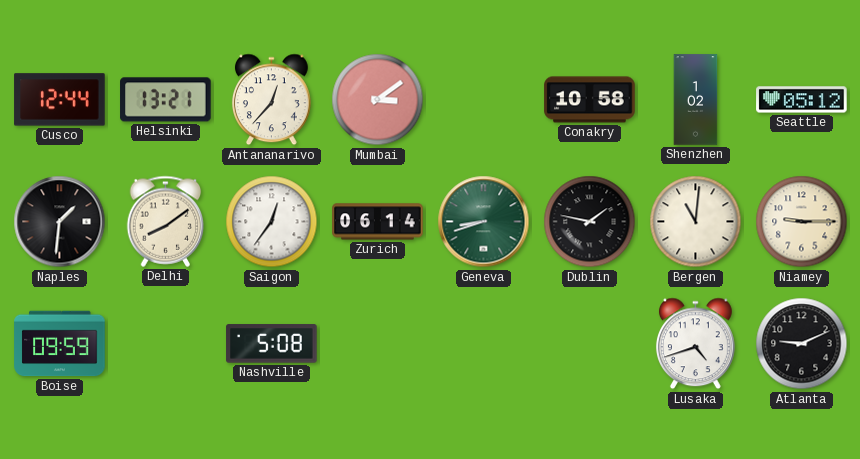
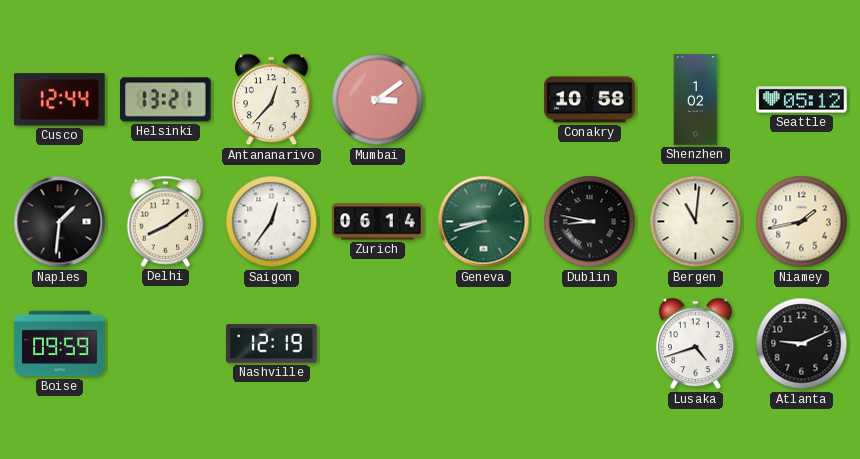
Dublin: 1:47 -> 8:47
Niamey: 9:15 -> 1:43
Nashville: 5:08 -> 12:19
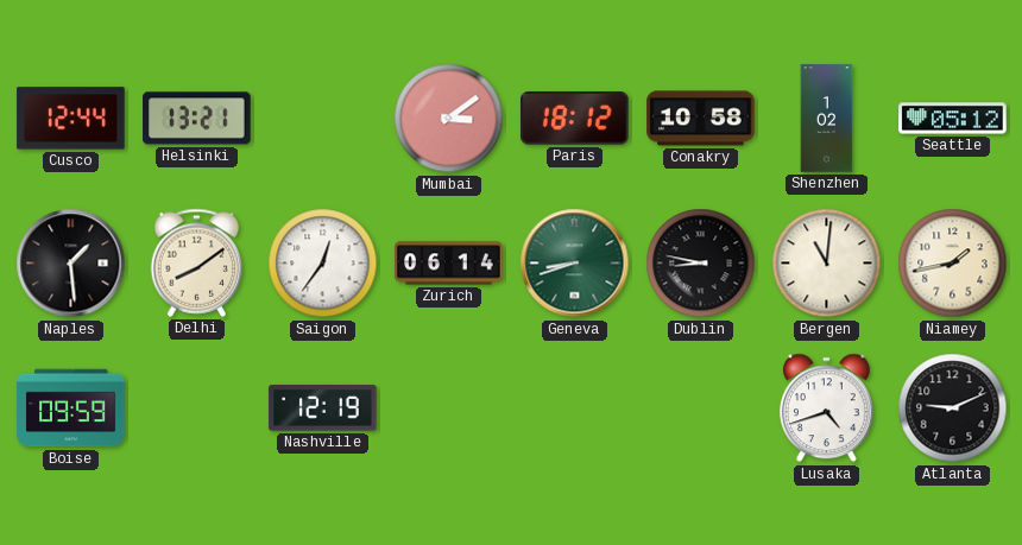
Antananarivo: 12:37 -> none
Paris: none -> 18:12
Naples: 1:31 -> 1:29
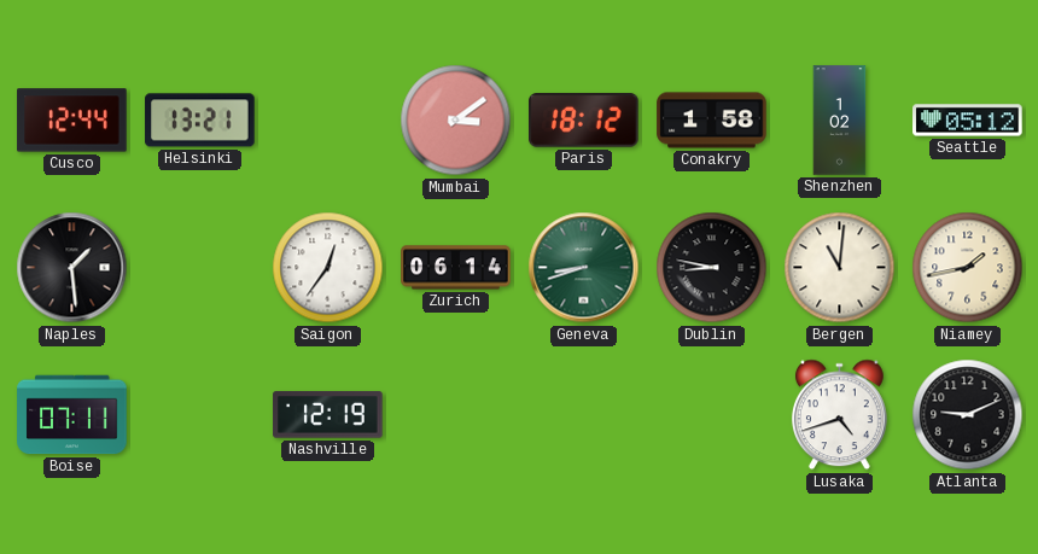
Conakry: 10:58 -> 1:58
Delhi: 8:09 -> none
Boise: 09:59 -> 07:11
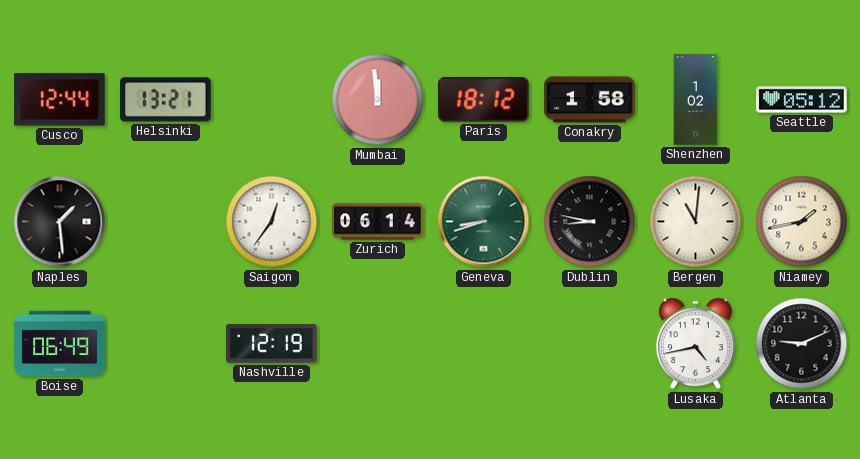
Mumbai: 3:09 -> 11:59
Boise: 07:11 -> 06:49
Lusaka: 4:42 -> 4:43
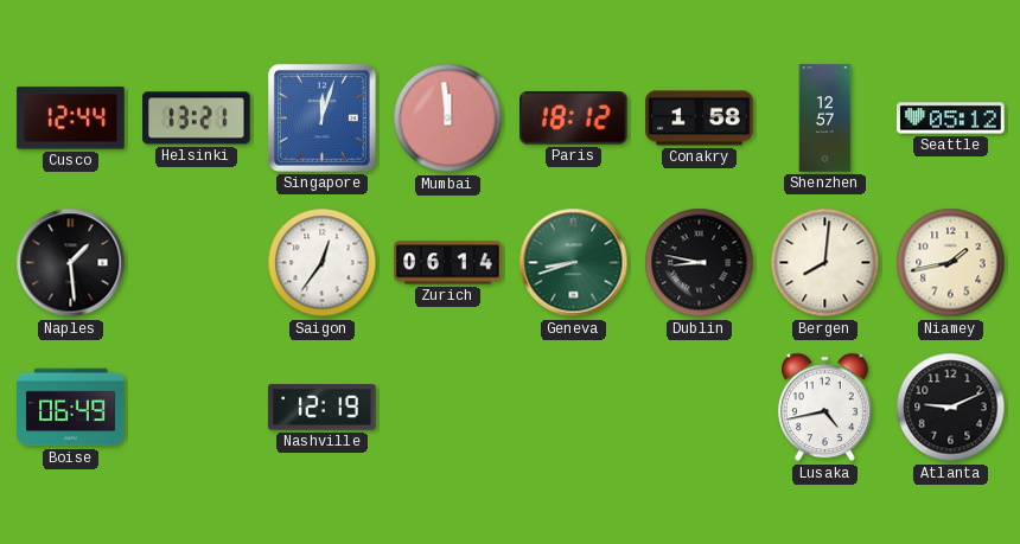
Singapore: none -> 12:03
Shenzhen: 1:02 -> 12:57
Bergen: 11:01 -> 8:01
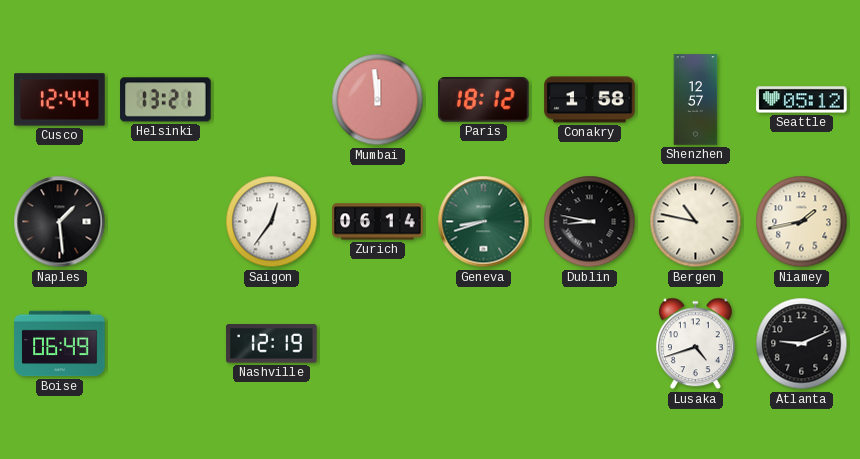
Singapore: 12:03 -> none
Bergen: 8:01 -> 10:47
Lusaka: 4:43 -> 4:42
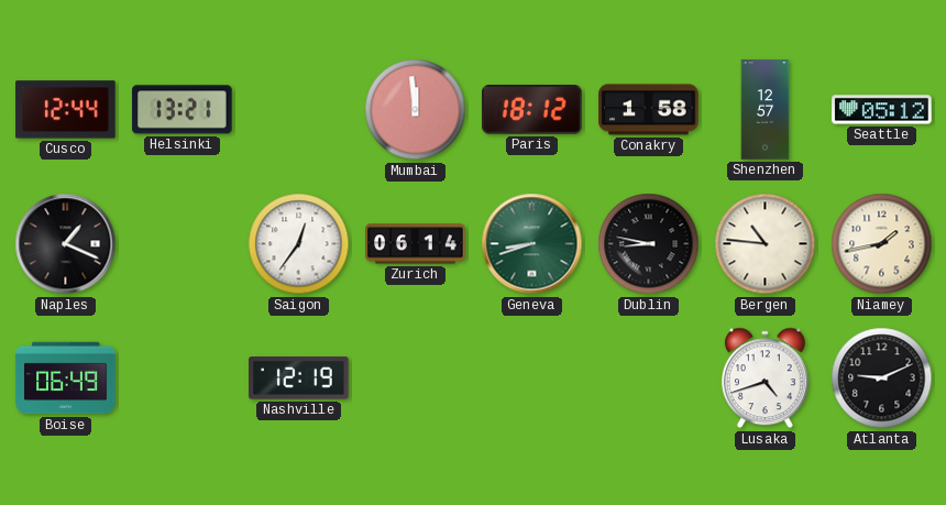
Naples: 1:29 -> 1:19
Bergen: 10:47 -> 10:46
